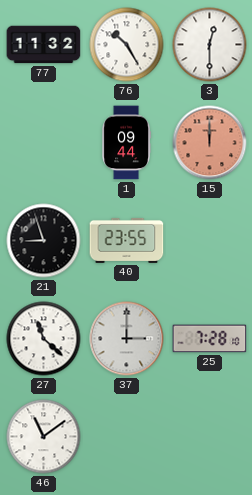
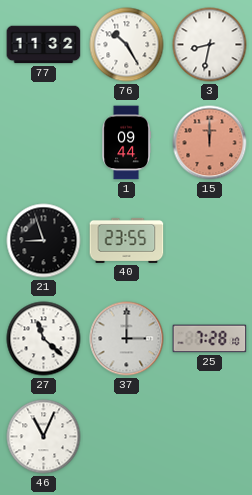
3: 12:30 -> 8:32
46: 11:09 -> 11:04
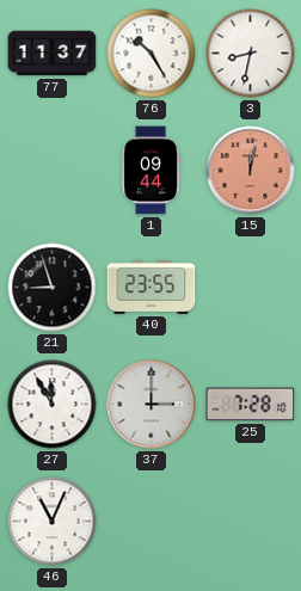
77: 11:32 -> 11:37
15: 12:00 -> 12:02
27: 11:22 -> 11:55
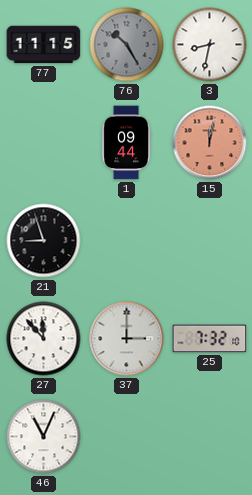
77: 11:37 -> 11:15
76 dial: white -> grey
40: 23:55 -> none
27: 11:55 -> 11:53
25: 7:28 -> 7:32
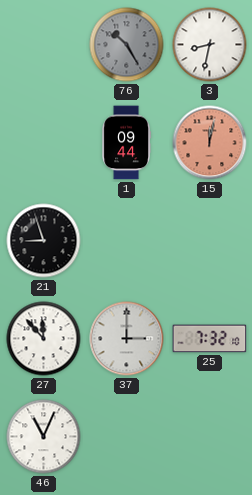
77: 11:15 -> none
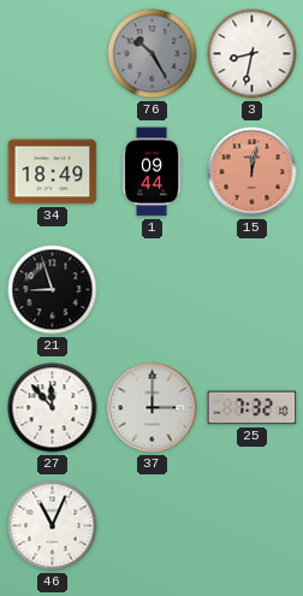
34: none -> 18:49
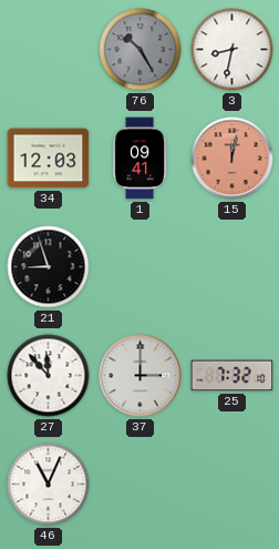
34: 18:49 -> 12:03
1: 09:44 -> 09:41
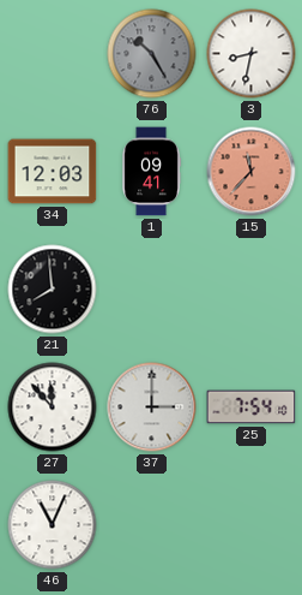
15: 12:02 -> 11:37
21: 8:57 -> 7:59
25: 7:32 -> 7:54
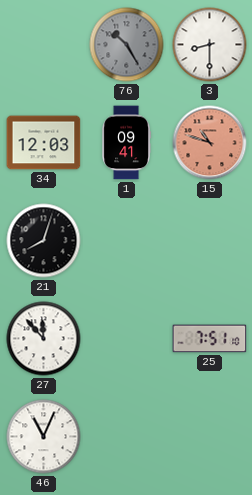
3: 8:32 -> 8:30
15: 11:37 -> 10:48
21: 7:59 -> 8:03
37: 3:00 -> none
25: 7:54 -> 7:51
